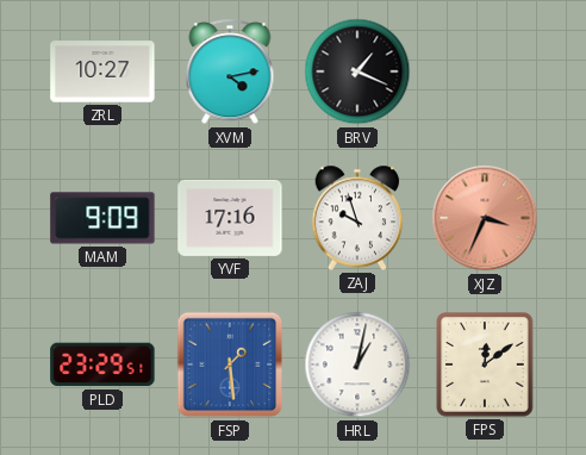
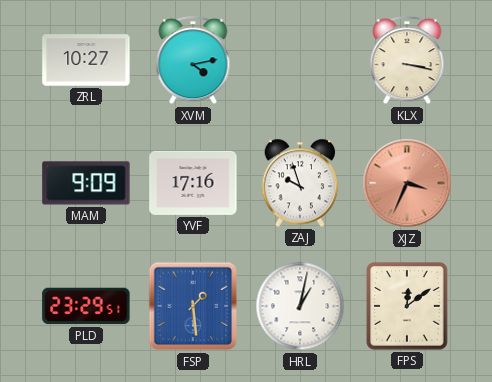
BRV: 1:19 -> none
KLX: none -> 3:17
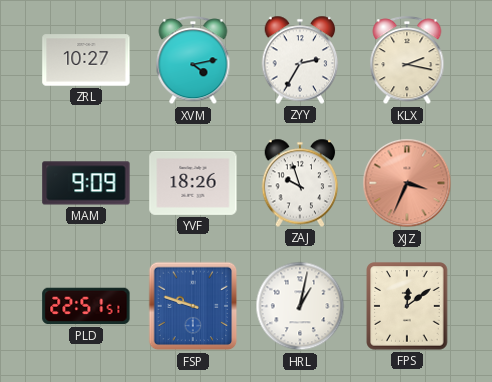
ZYY: none -> 2:35
KLX: 3:17 -> 2:17
YVF: 17:16 -> 18:26
PLD: 23:29 -> 22:51
FSP: 1:29 -> 9:48
